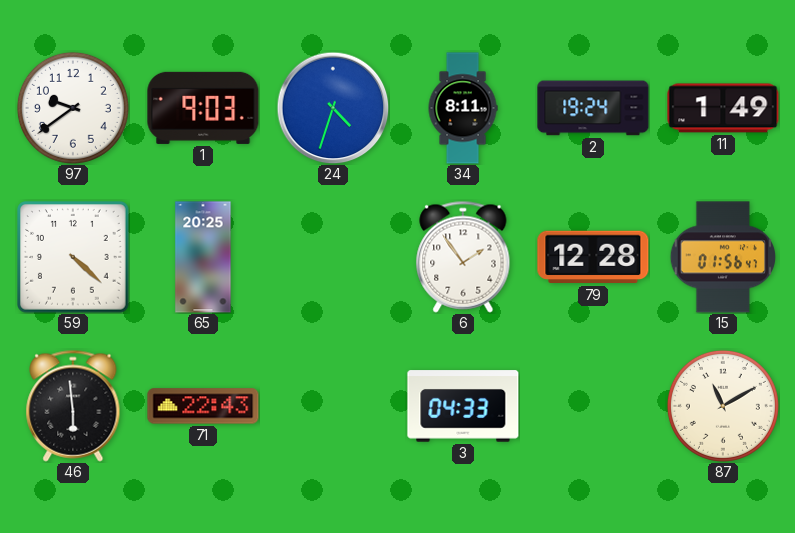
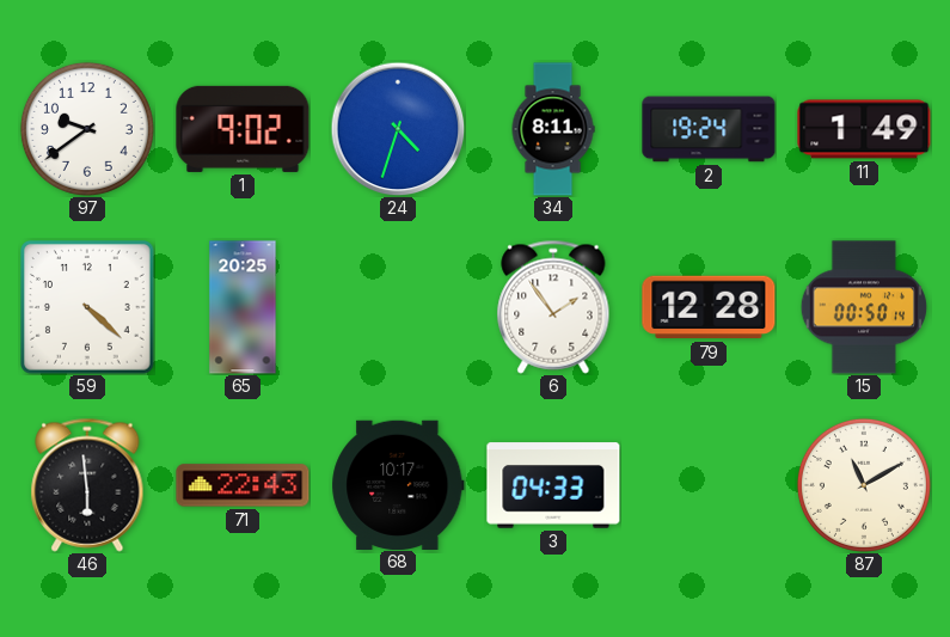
1: 9:03 -> 9:02
15: 01:56 -> 00:50
68: none -> 10:17
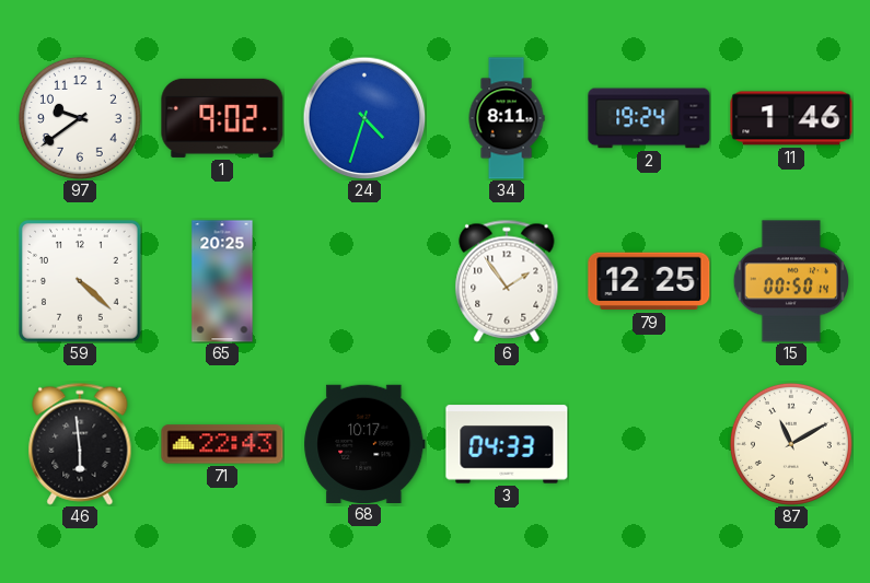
11: 1:49 -> 1:46
79: 12:28 -> 12:25
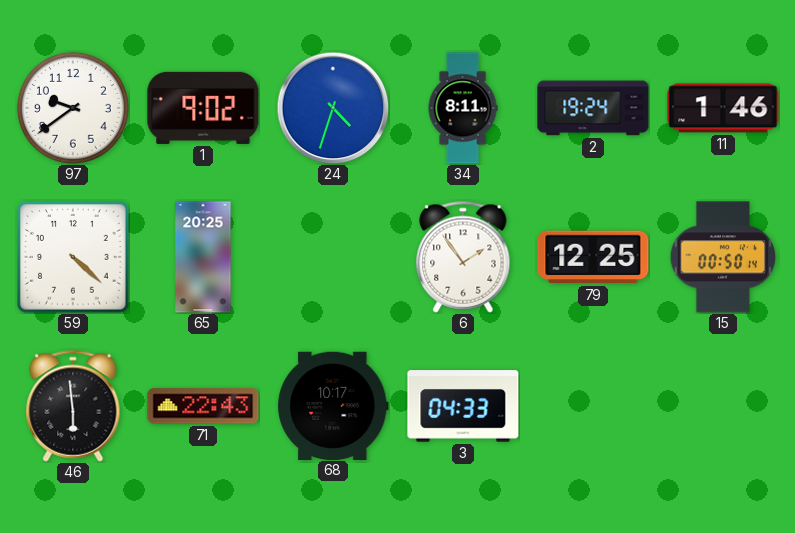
87: 11:10 -> none
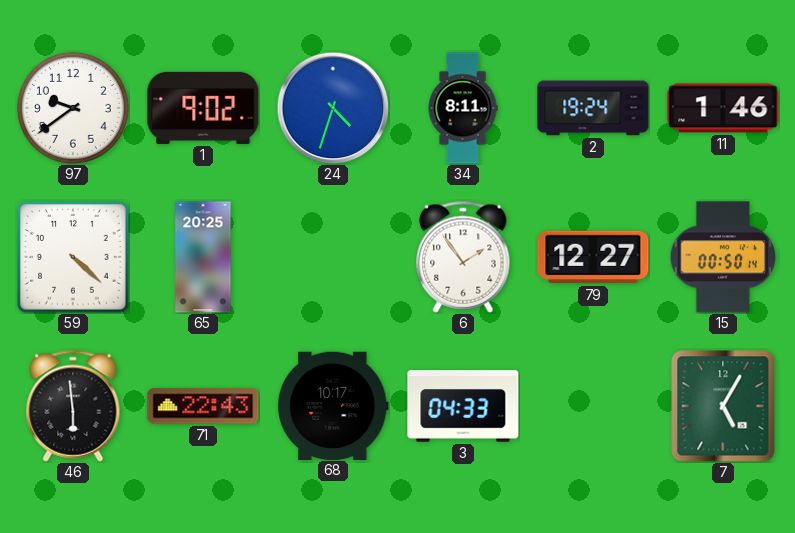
79: 12:25 -> 12:27
7: none -> 5:05
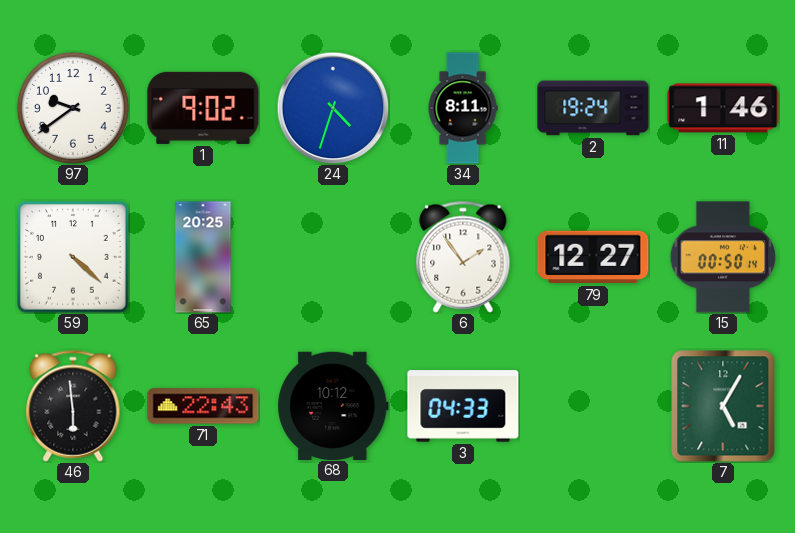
68: 10:17 -> 10:12
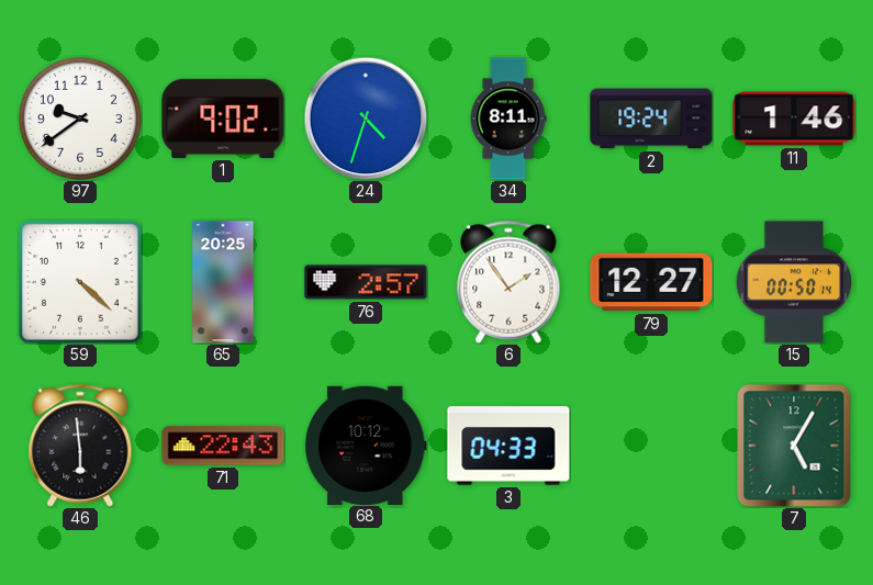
76: none -> 2:57
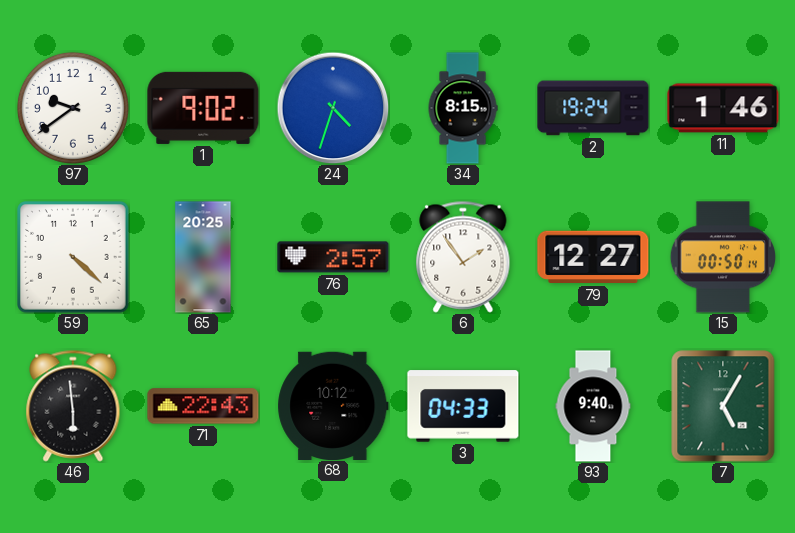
34: 8:11 -> 8:15
93: none -> 9:40
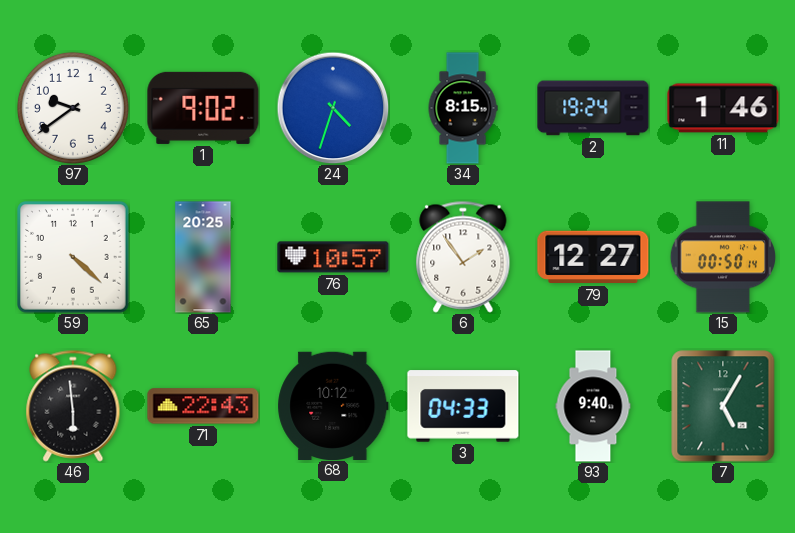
76: 2:57 -> 10:57
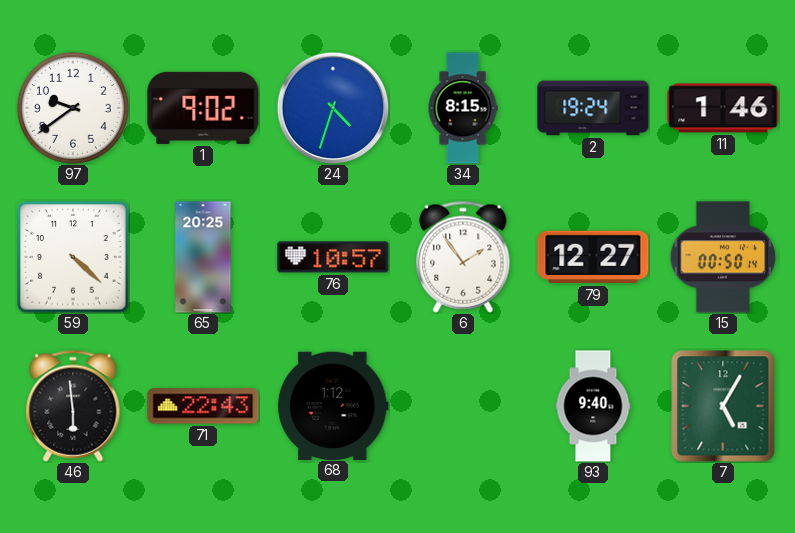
68: 10:12 -> 1:12
3: 04:33 -> none
